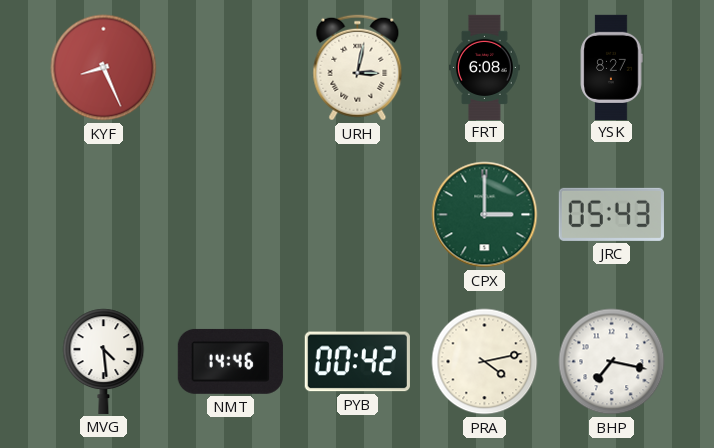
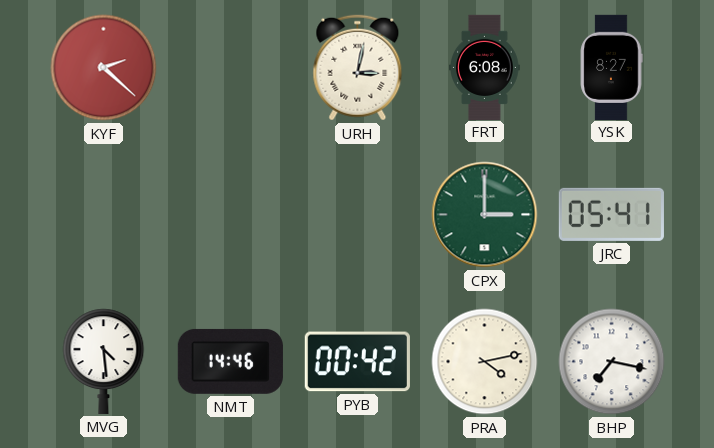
KYF: 8:26 -> 2:22
JRC: 05:43 -> 05:41
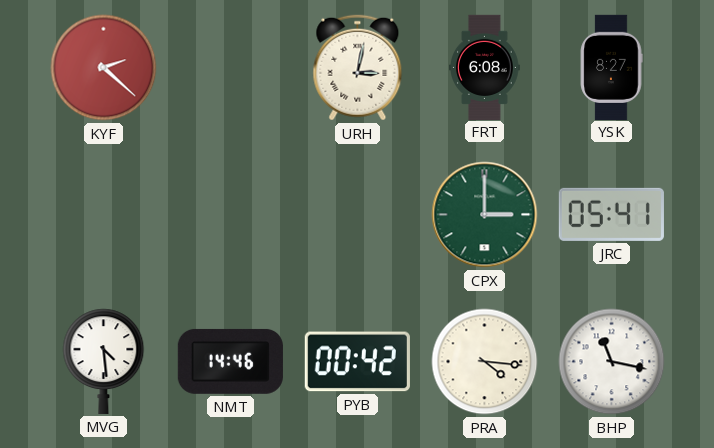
PRA: 4:13 -> 4:16
BHP: 7:17 -> 11:17
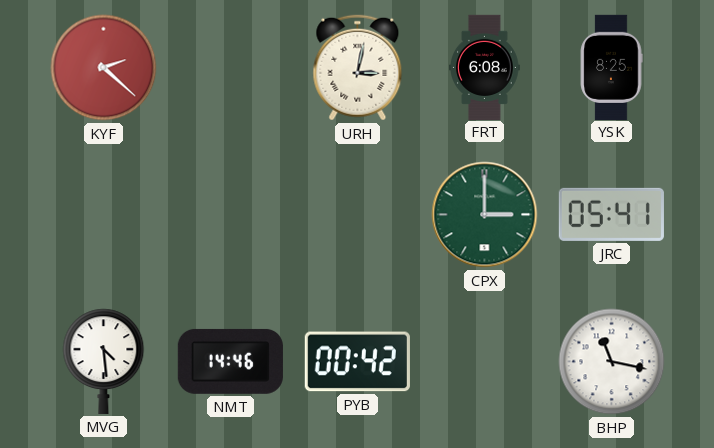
YSK: 8:27 -> 8:25
PRA: 4:16 -> none
